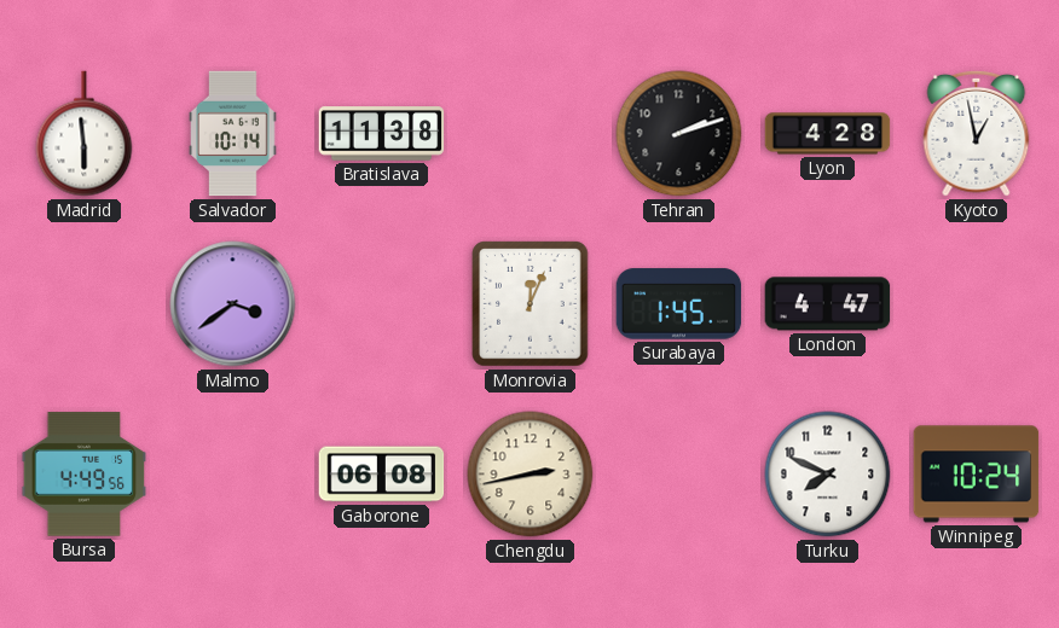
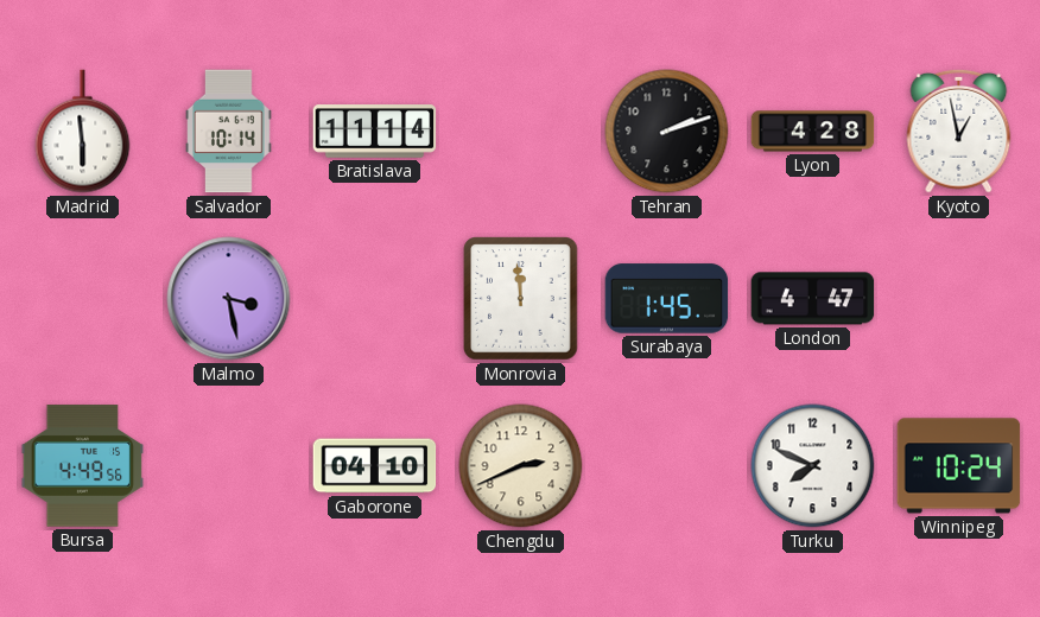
Bratislava: 11:38 -> 11:14
Malmo: 3:39 -> 3:28
Monrovia: 12:04 -> 11:59
Gaborone: 06:08 -> 04:10
Chengdu: 2:43 -> 2:41
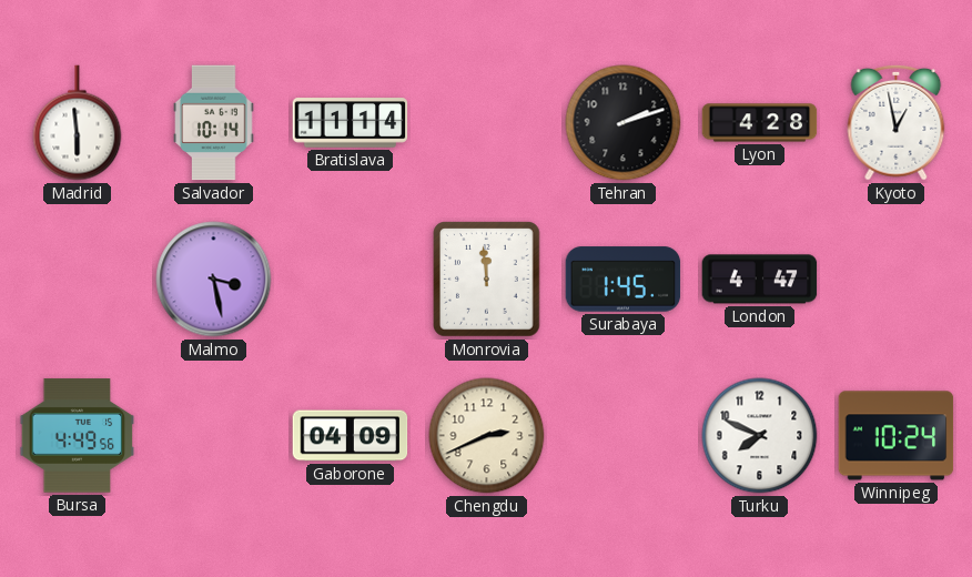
Gaborone: 04:10 -> 04:09
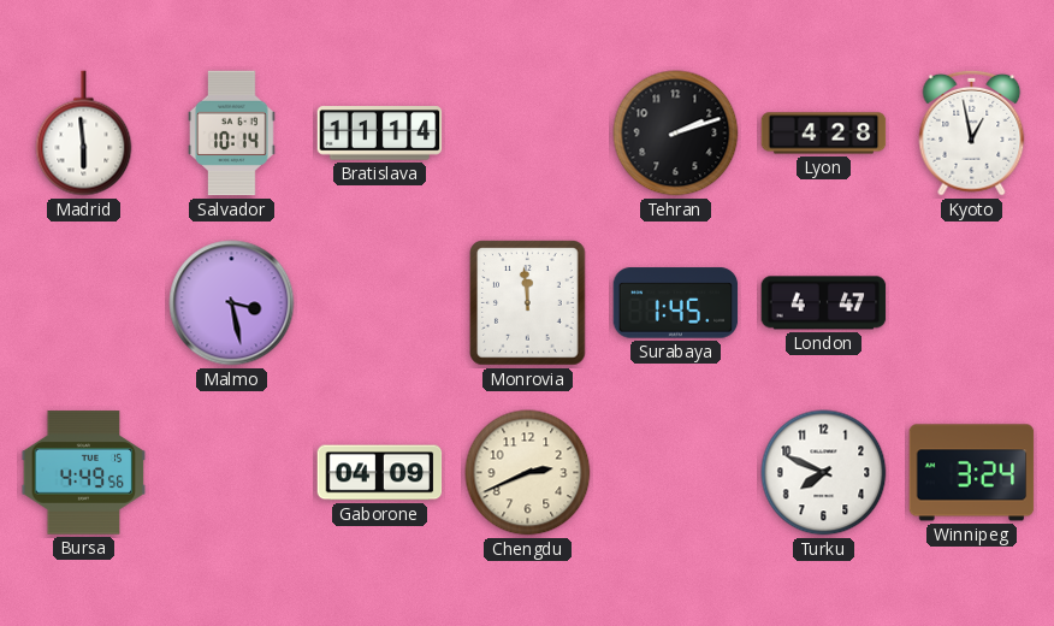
Winnipeg: 10:24 -> 3:24
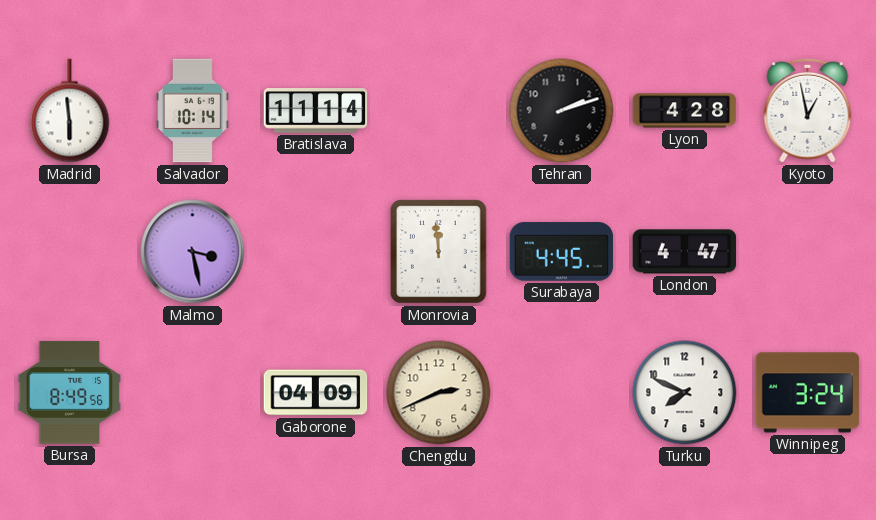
Surabaya: 1:45 -> 4:45
Bursa: 4:49 -> 8:49
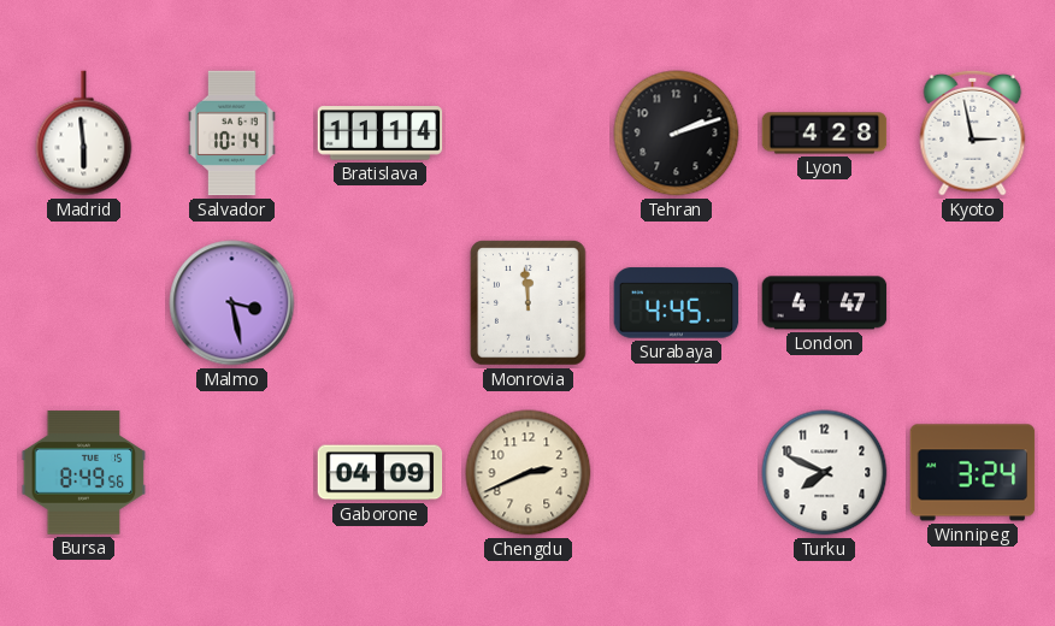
Kyoto: 12:58 -> 2:58
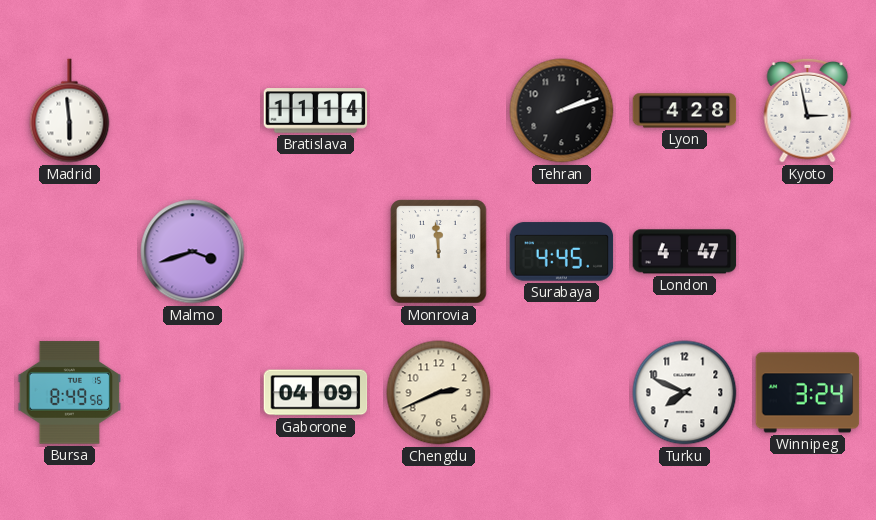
Salvador: 10:14 -> none
Malmo: 3:28 -> 3:42
